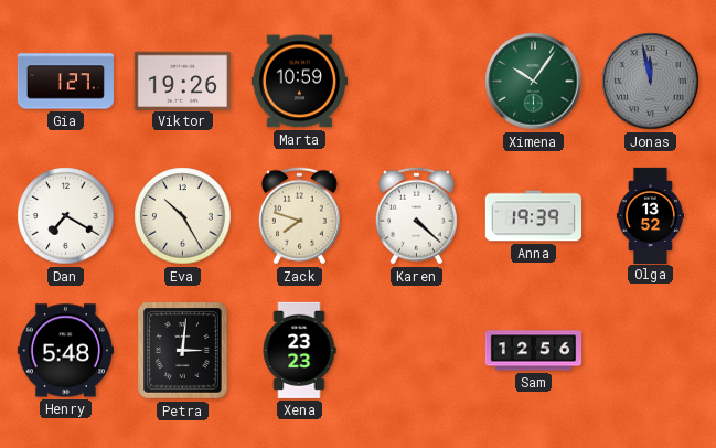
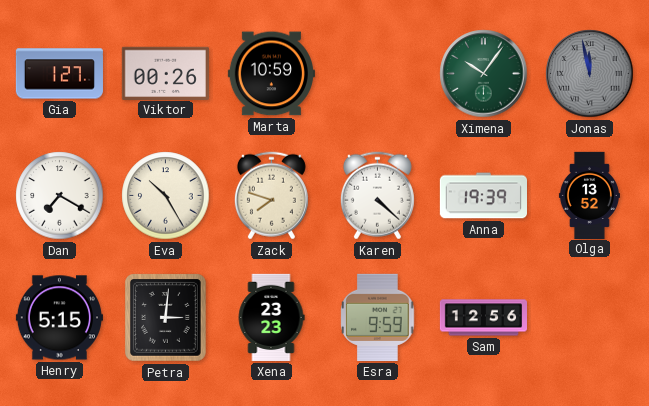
Viktor: 19:26 -> 00:26
Henry: 5:48 -> 5:15
Esra: none -> 9:59
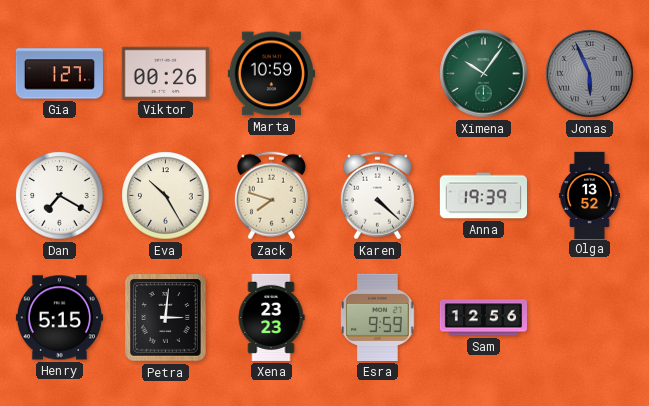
Jonas: 11:58 -> 5:56
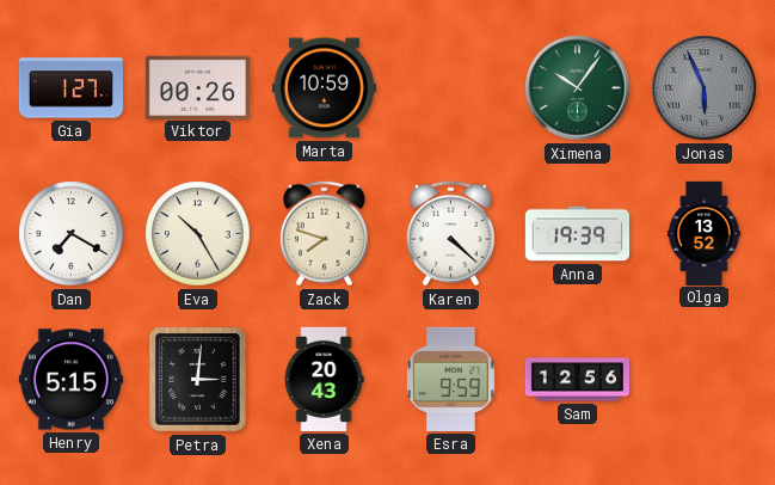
Xena: 23:23 -> 20:43
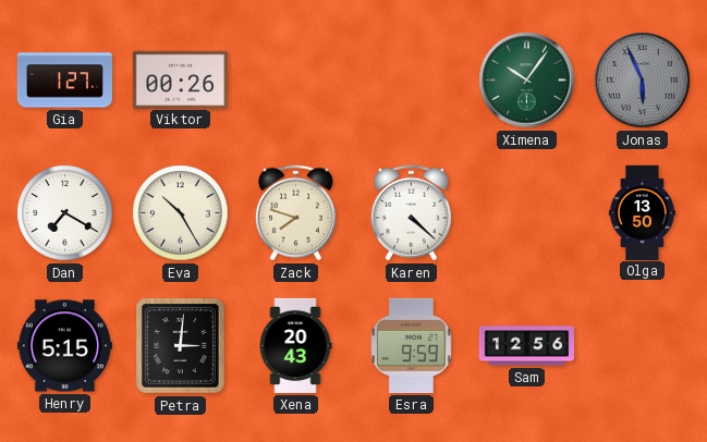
Marta: 10:59 -> none
Anna: 19:39 -> none
Olga: 13:52 -> 13:50
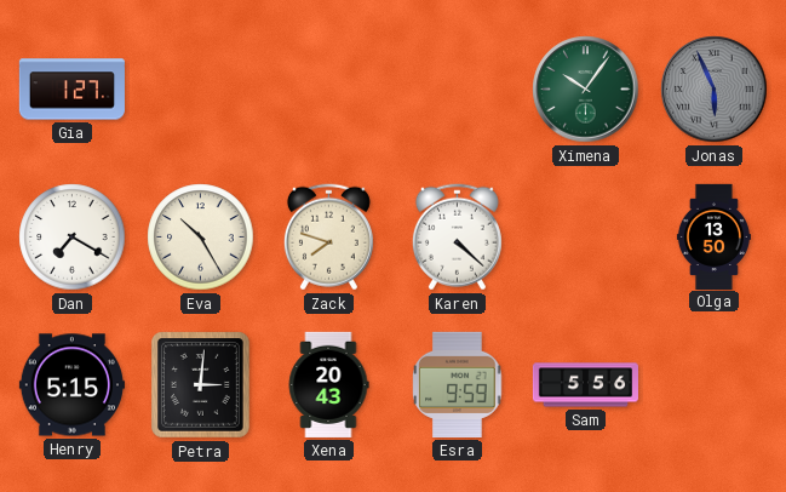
Viktor: 00:26 -> none
Sam: 12:56 -> 5:56
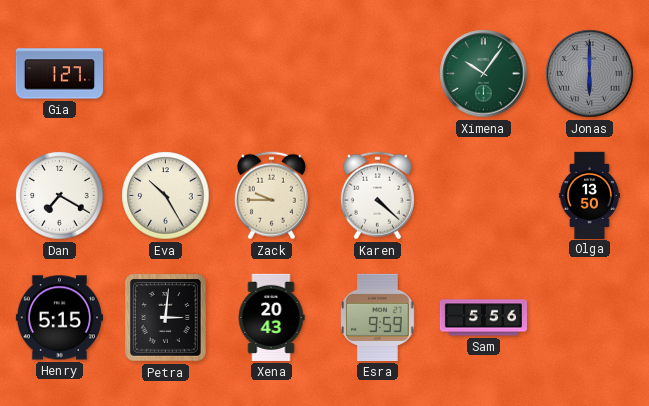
Jonas: 5:56 -> 6:00
Zack: 7:48 -> 9:45
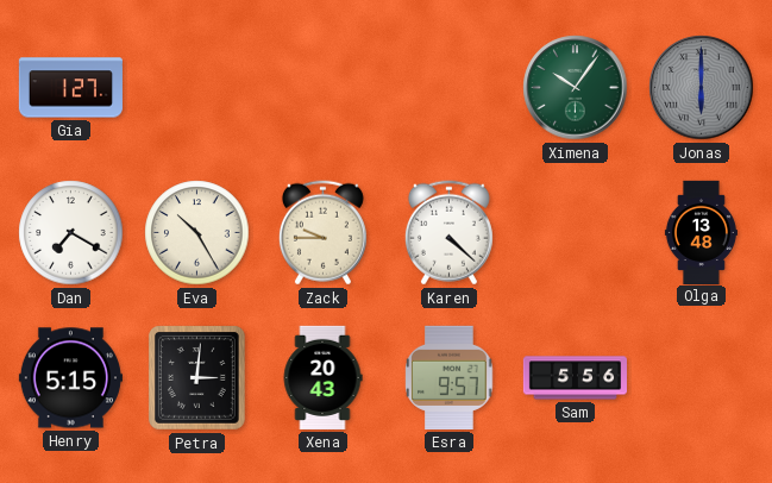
Olga: 13:50 -> 13:48
Esra: 9:59 -> 9:57
